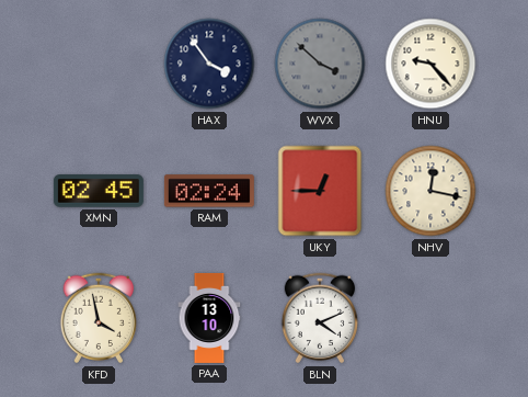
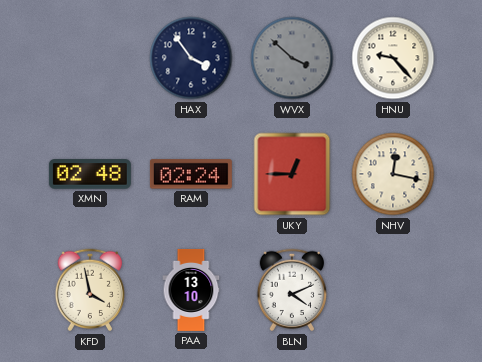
XMN: 02:45 -> 02:48
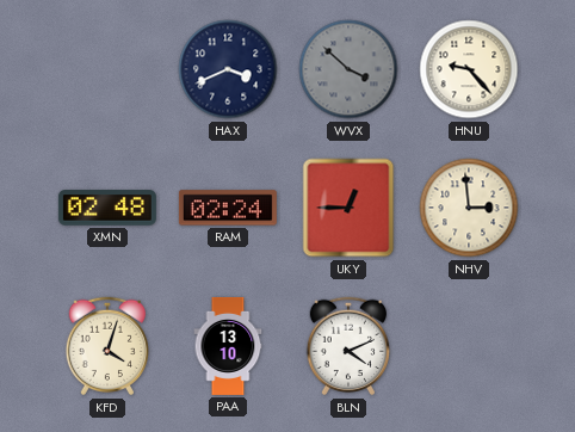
HAX: 3:54 -> 3:41
NHV: 12:17 -> 2:59
KFD: 3:58 -> 4:03
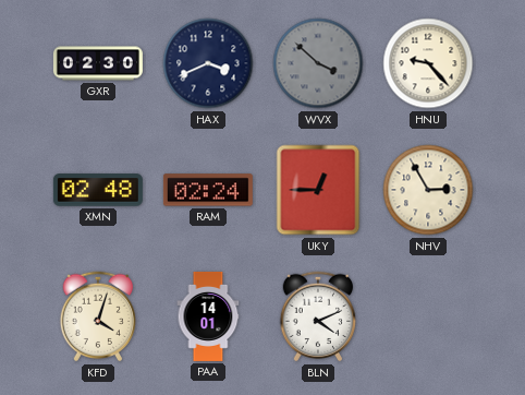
GXR: none -> 02:30
NHV: 2:59 -> 2:55
PAA: 13:10 -> 14:01
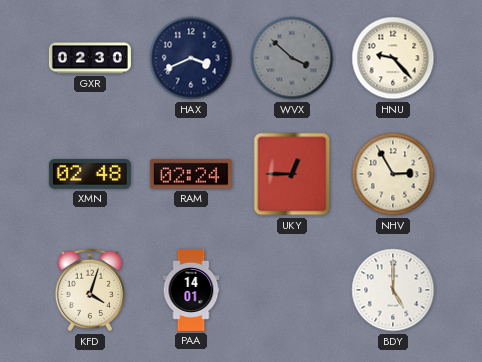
BLN: 4:11 -> none
BDY: none -> 5:00
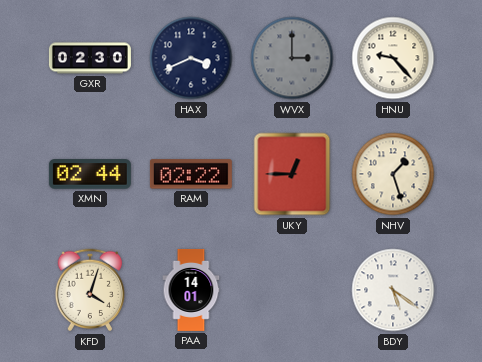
WVX: 3:52 -> 3:00
XMN: 02:48 -> 02:44
RAM: 02:24 -> 02:22
NHV: 2:55 -> 1:27
BDY: 5:00 -> 5:21
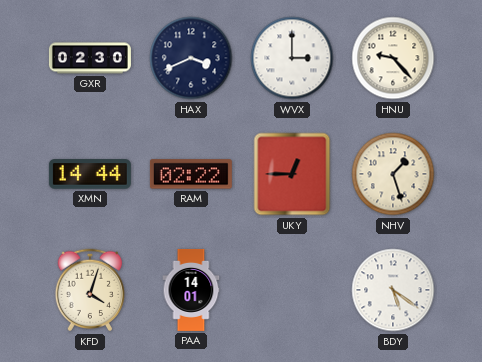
WVX dial: grey -> white
XMN: 02:44 -> 14:44
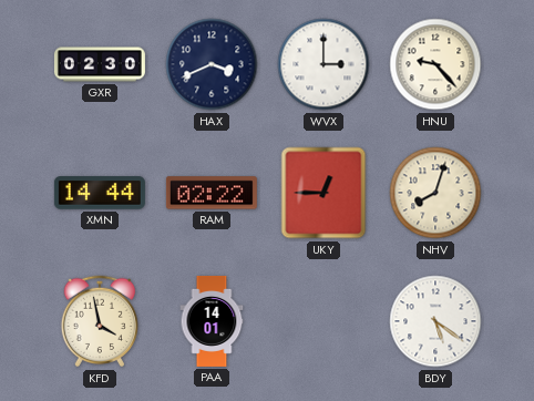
NHV: 1:27 -> 8:03
KFD: 4:03 -> 3:58
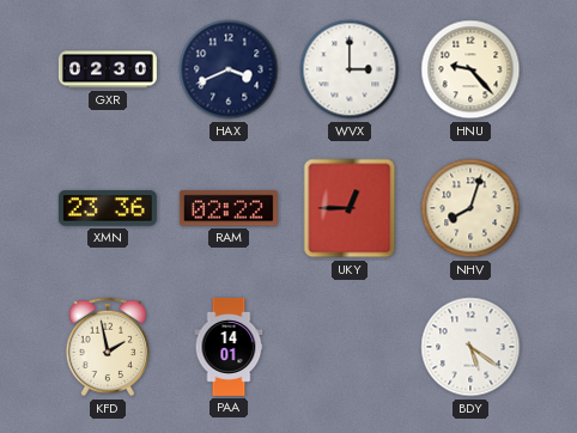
XMN: 14:44 -> 23:36
KFD: 3:58 -> 1:58
